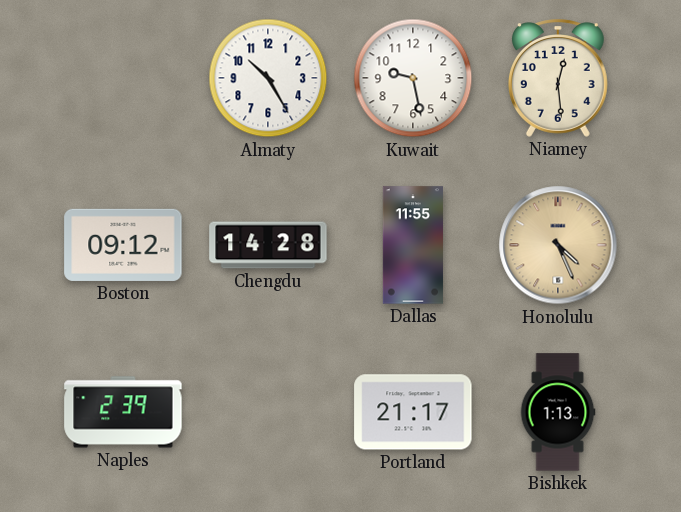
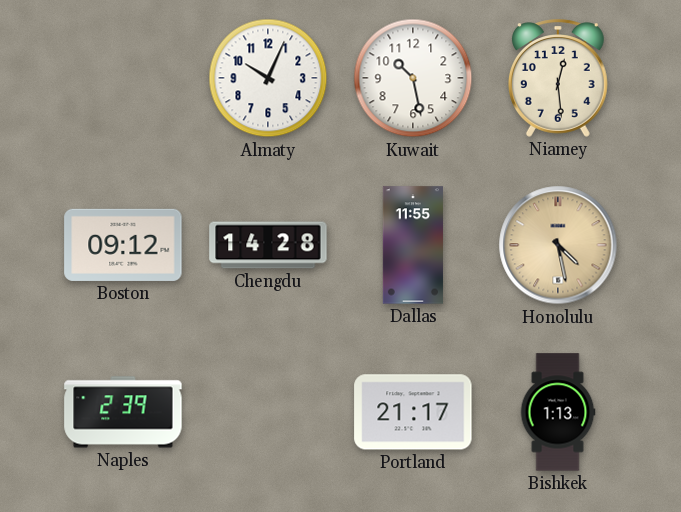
Almaty: 10:25 -> 10:04
Kuwait: 9:28 -> 10:28
Honolulu: 4:26 -> 4:28
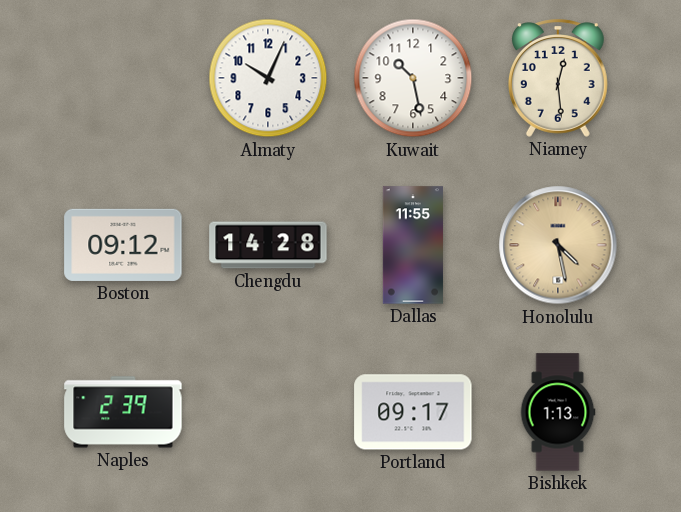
Portland: 21:17 -> 09:17
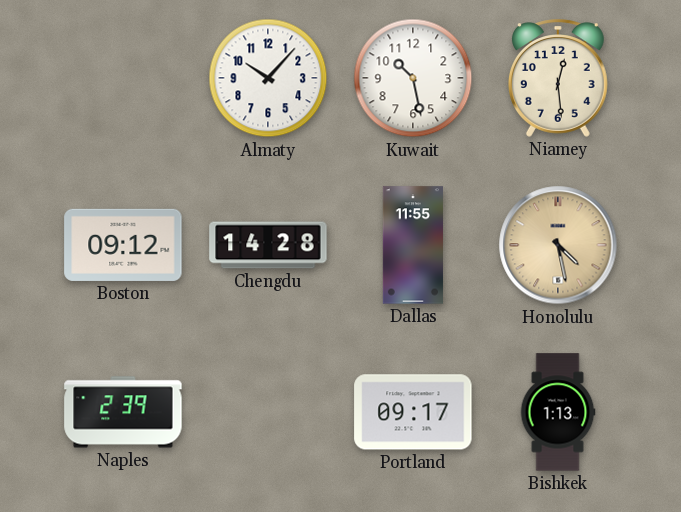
Almaty: 10:04 -> 10:07
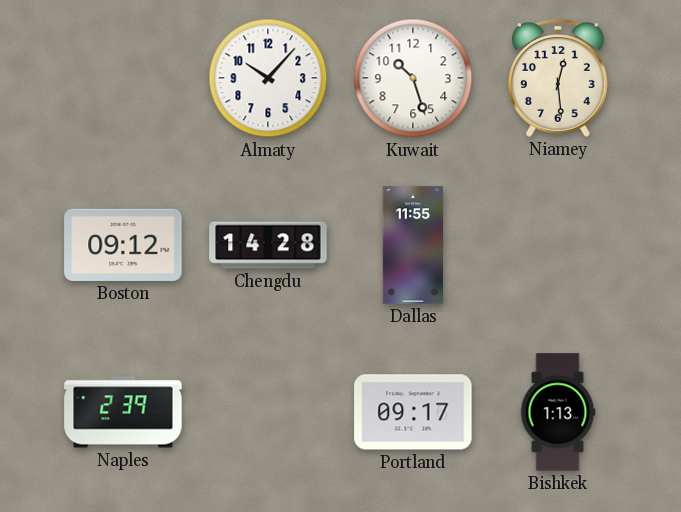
Kuwait: 10:28 -> 10:27
Honolulu: 4:28 -> none
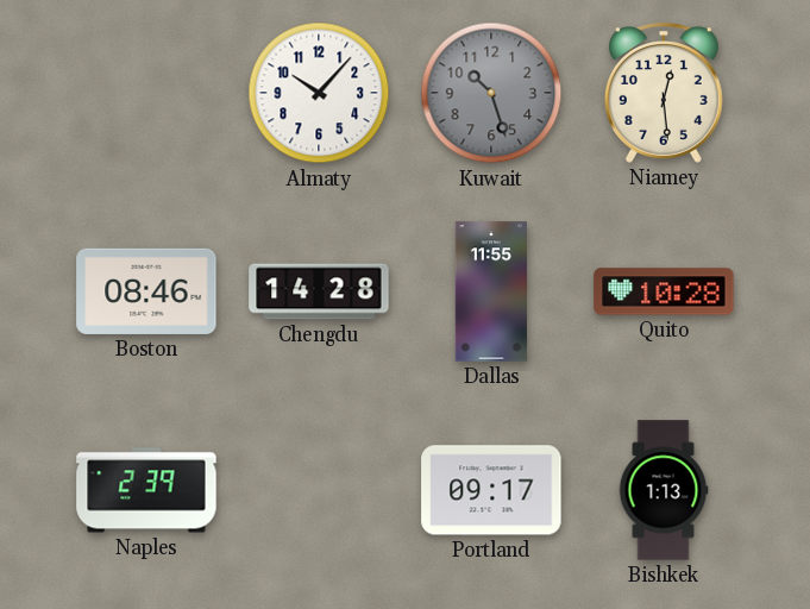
Kuwait dial: white -> grey
Boston: 09:12 -> 08:46
Quito: none -> 10:28
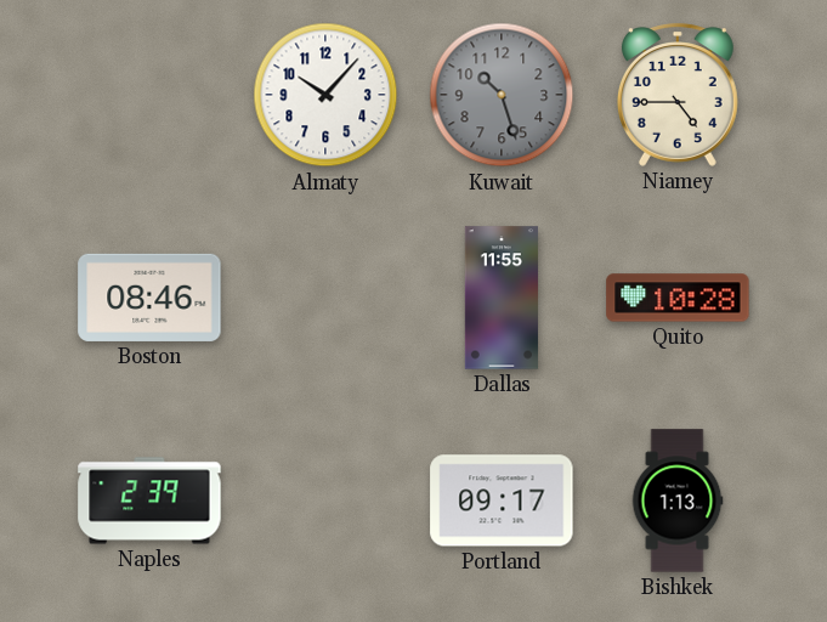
Niamey: 12:29 -> 4:45
Chengdu: 14:28 -> none
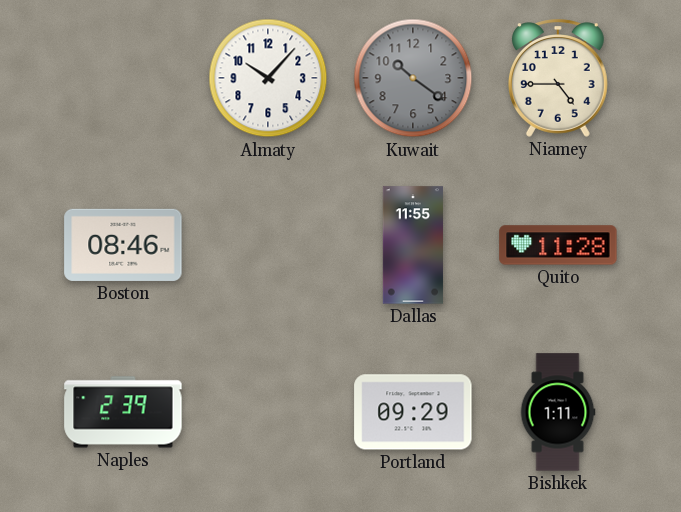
Kuwait: 10:27 -> 10:21
Quito: 10:28 -> 11:28
Portland: 09:17 -> 09:29
Bishkek: 1:13 -> 1:11
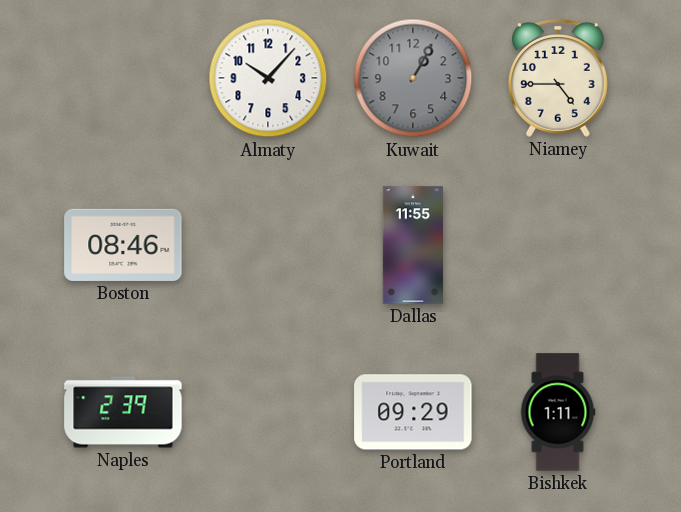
Kuwait: 10:21 -> 1:05
Quito: 11:28 -> none
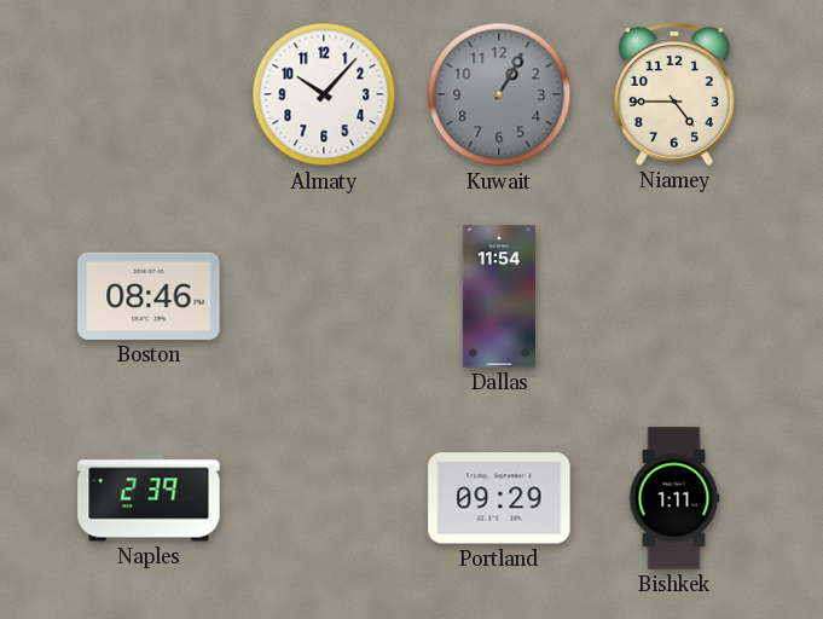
Dallas: 11:55 -> 11:54
